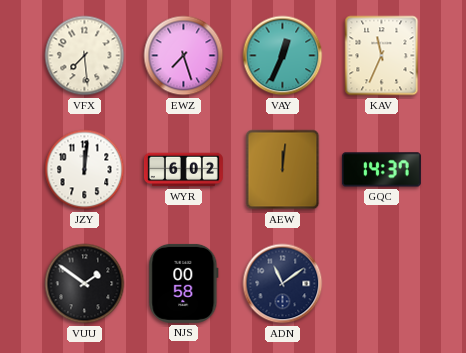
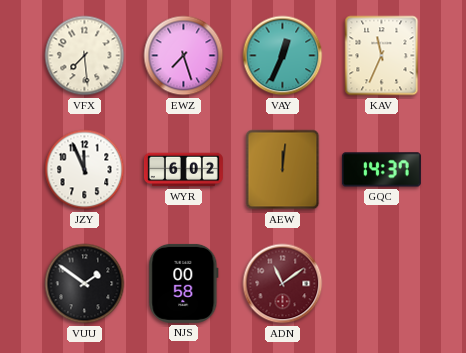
JZY: 12:01 -> 11:56
ADN dial: navy -> burgundy
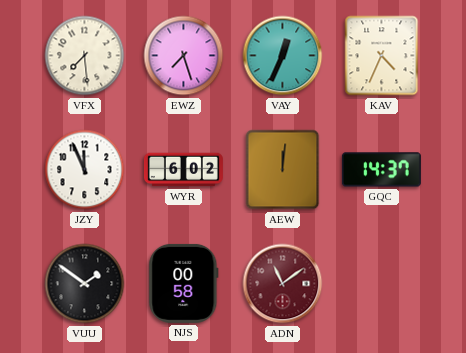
KAV: 11:34 -> 4:34
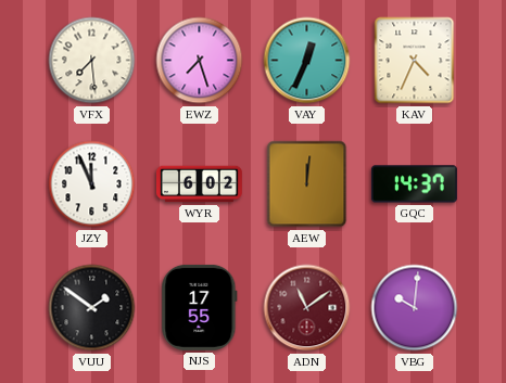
NJS: 00:58 -> 17:55
VBG: none -> 10:01
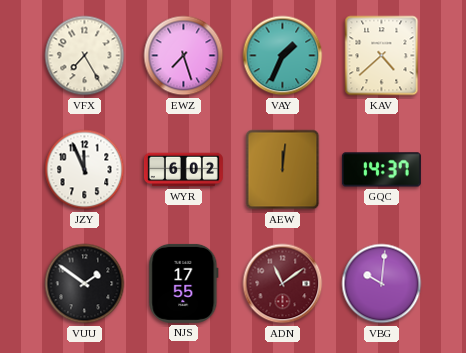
VFX: 7:29 -> 7:25
VAY: 12:34 -> 1:34
KAV: 4:34 -> 4:38
